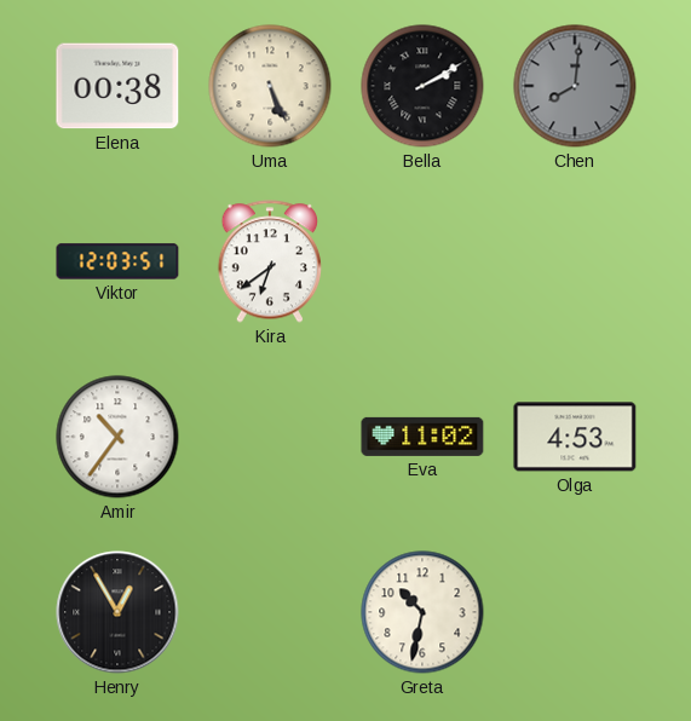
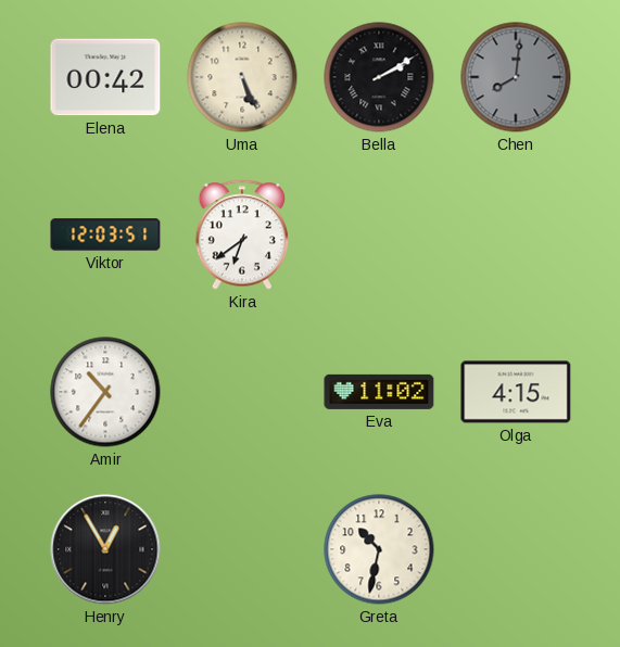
Elena: 00:38 -> 00:42
Olga: 4:53 -> 4:15
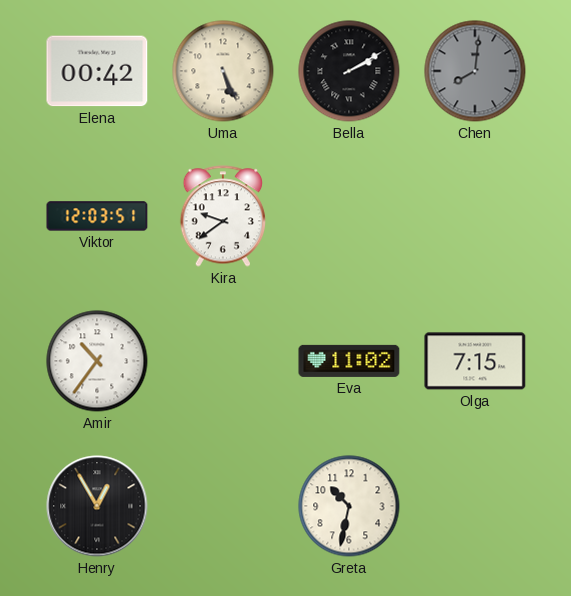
Kira: 6:39 -> 9:39
Olga: 4:15 -> 7:15
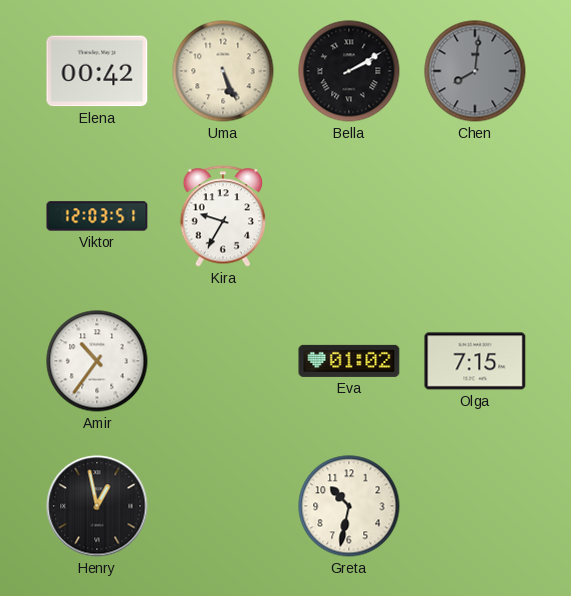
Kira: 9:39 -> 9:35
Eva: 11:02 -> 01:02
Henry: 12:55 -> 12:58
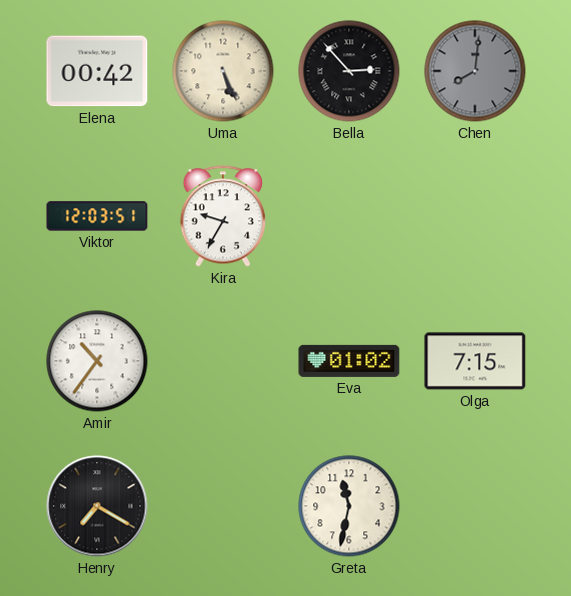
Bella: 2:10 -> 2:53
Henry: 12:58 -> 7:20
Greta: 10:32 -> 11:32
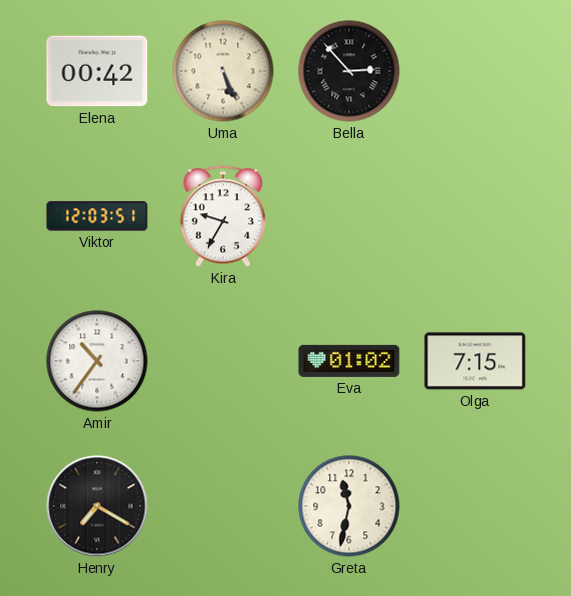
Chen: 8:01 -> none
